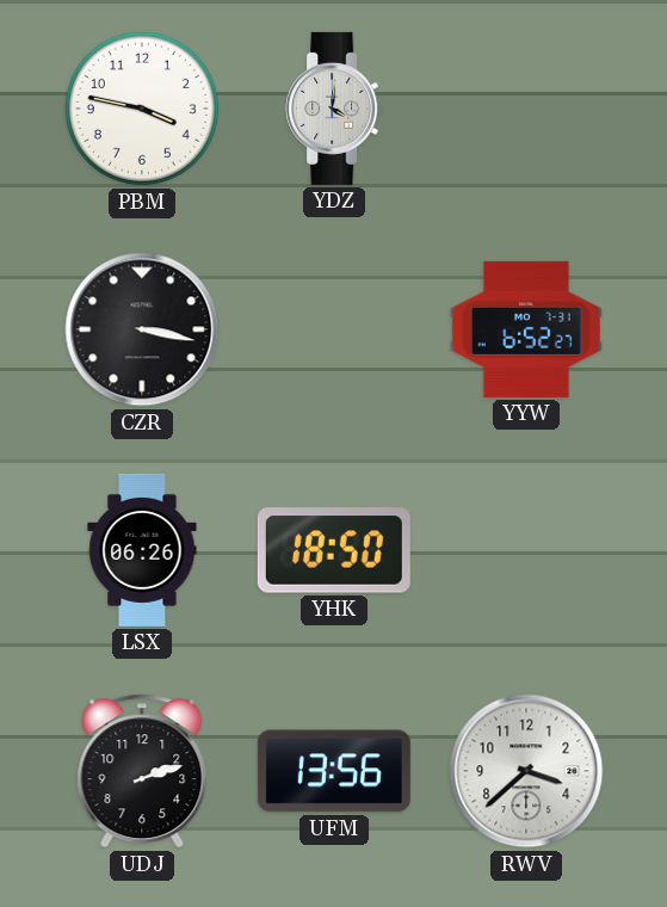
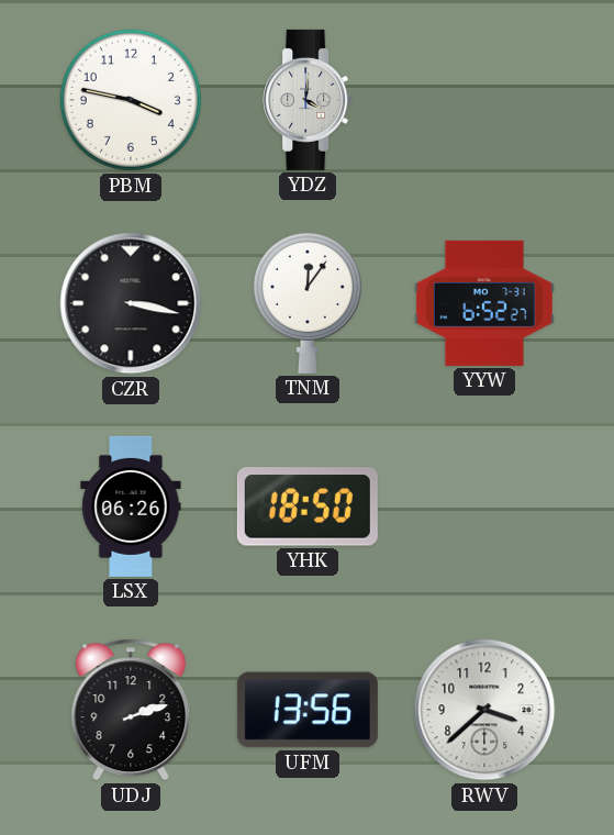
TNM: none -> 12:06
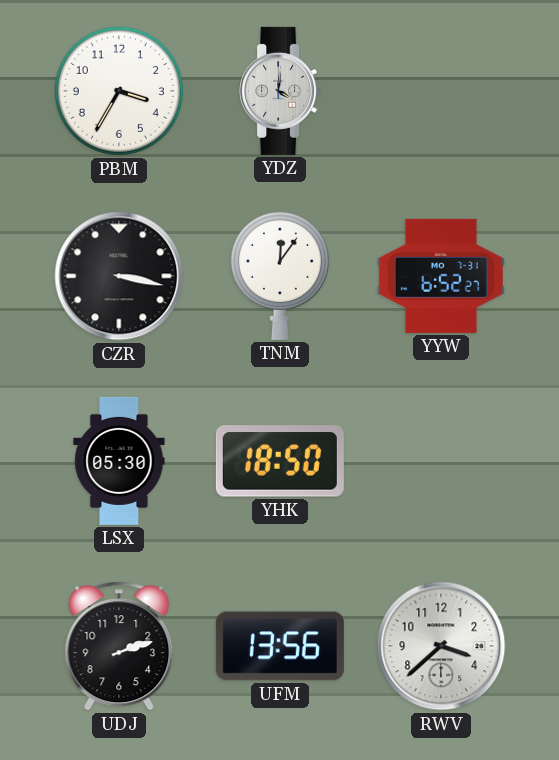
PBM: 3:47 -> 3:35
LSX: 06:26 -> 05:30
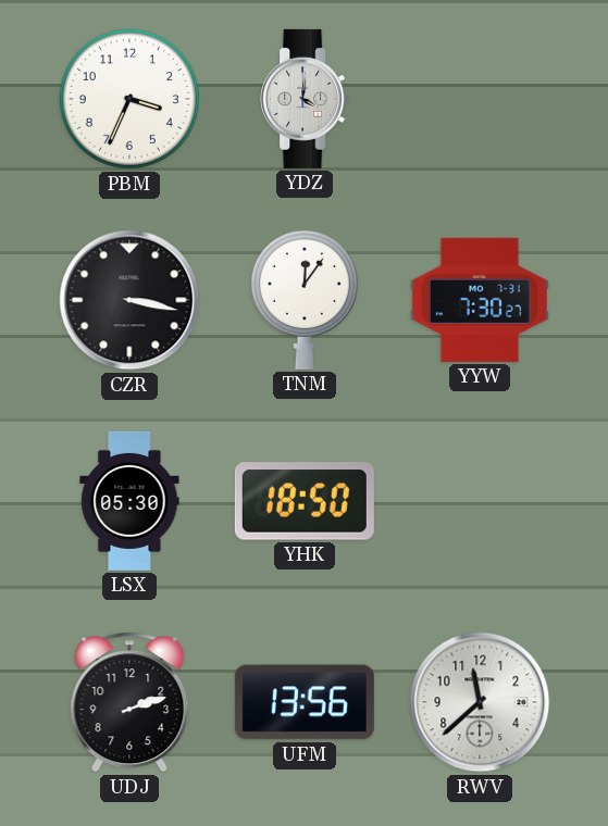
PBM: 3:35 -> 3:34
YYW: 6:52 -> 7:30
RWV: 3:38 -> 11:38
